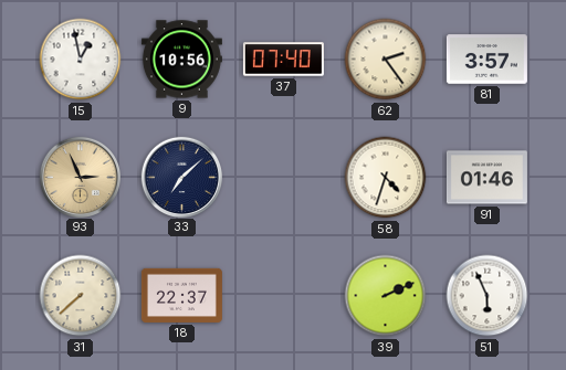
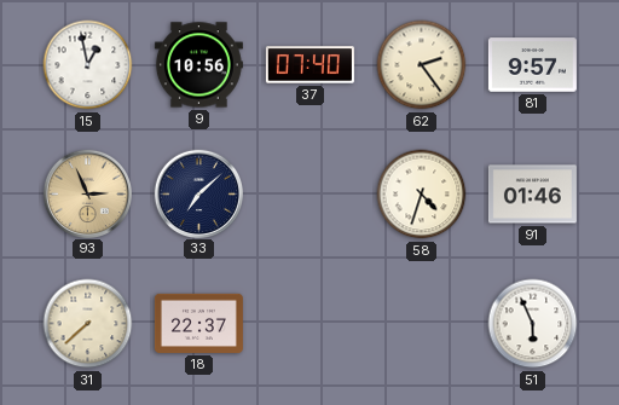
81: 3:57 -> 9:57
39: 2:11 -> none
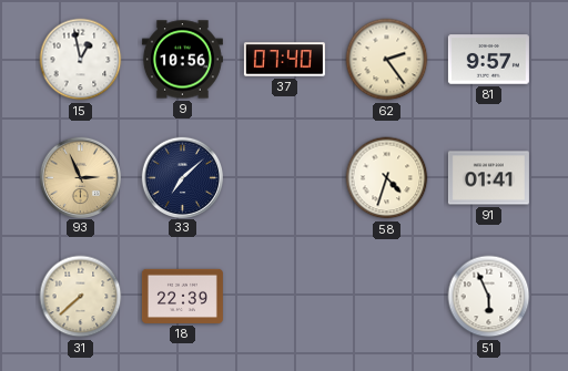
91: 01:46 -> 01:41
18: 22:37 -> 22:39
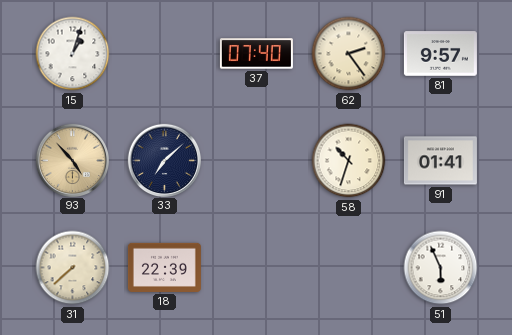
15: 12:58 -> 1:03
9: 10:56 -> none
93: 2:56 -> 4:53
58: 4:33 -> 10:33
